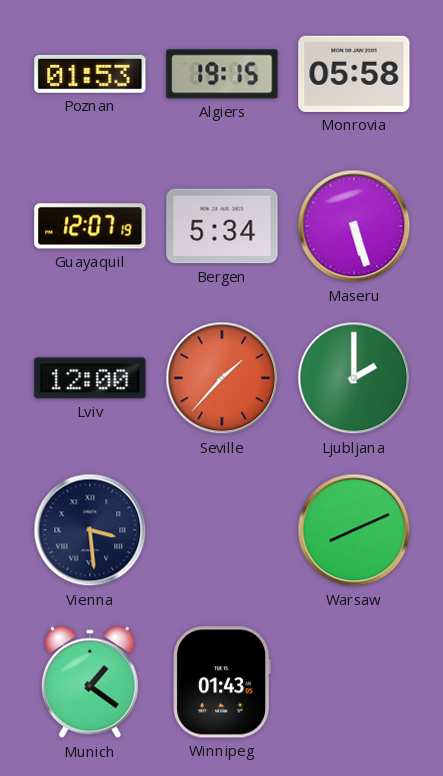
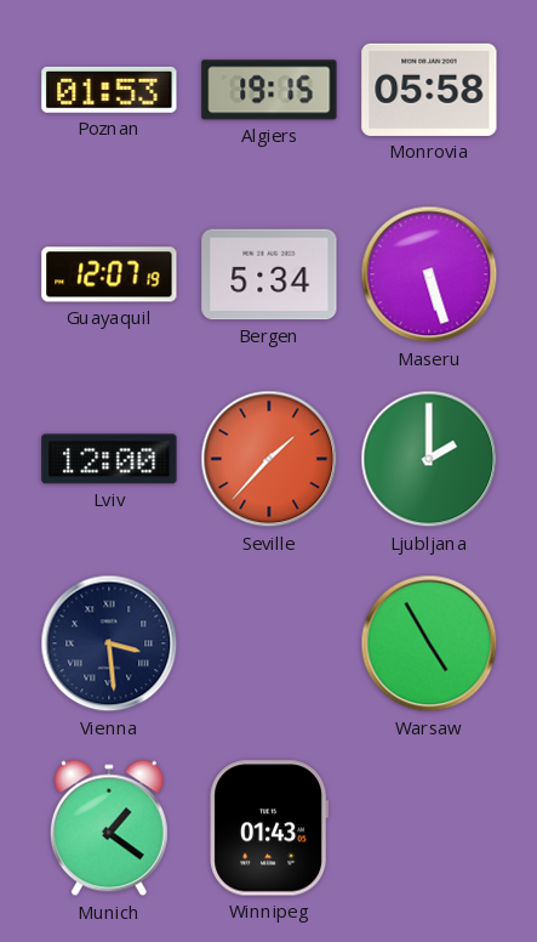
Warsaw: 8:11 -> 4:55
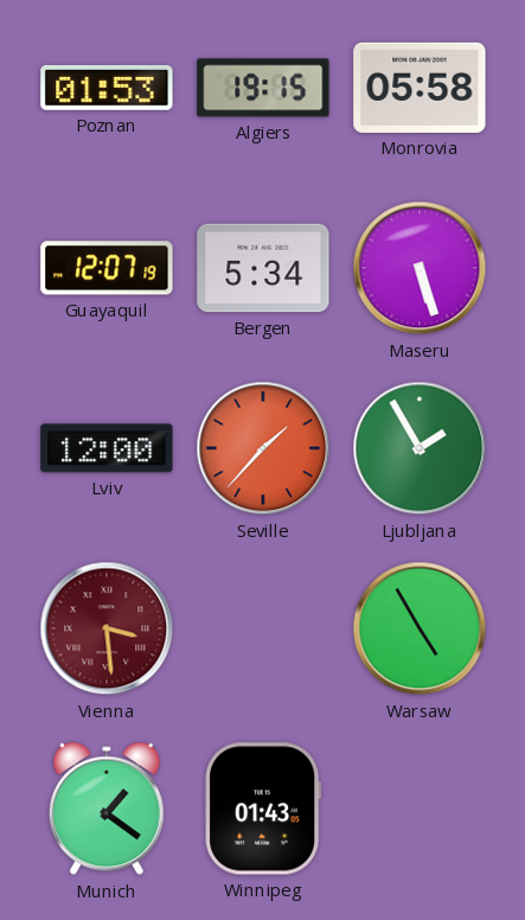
Ljubljana: 2:00 -> 1:55
Vienna dial: navy -> burgundy
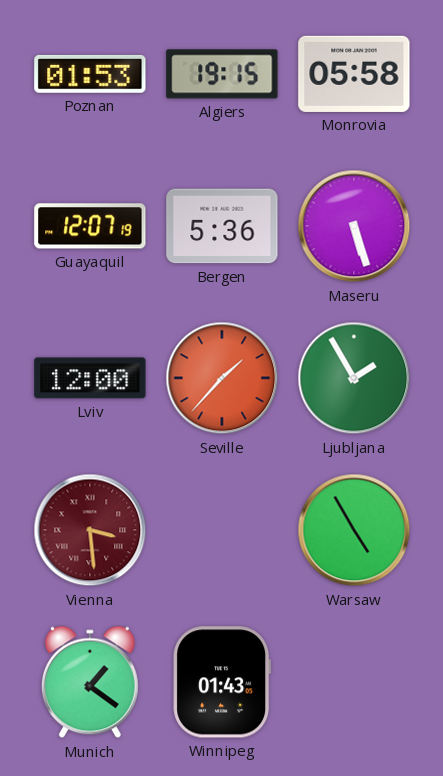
Bergen: 5:34 -> 5:36
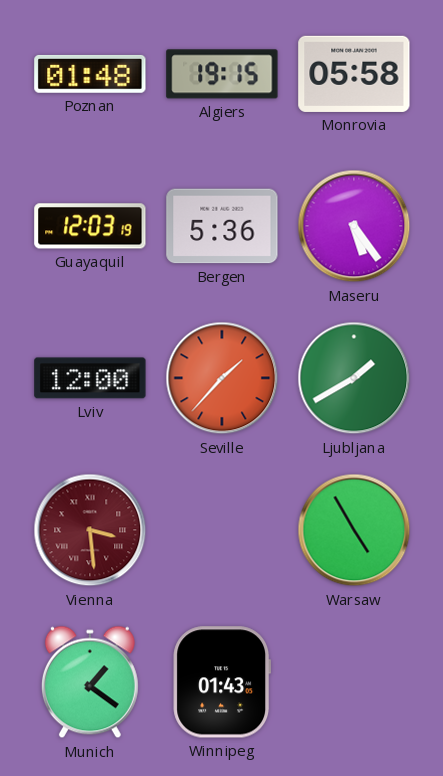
Poznan: 01:53 -> 01:48
Guayaquil: 12:07 -> 12:03
Maseru: 5:27 -> 5:24
Ljubljana: 1:55 -> 1:40
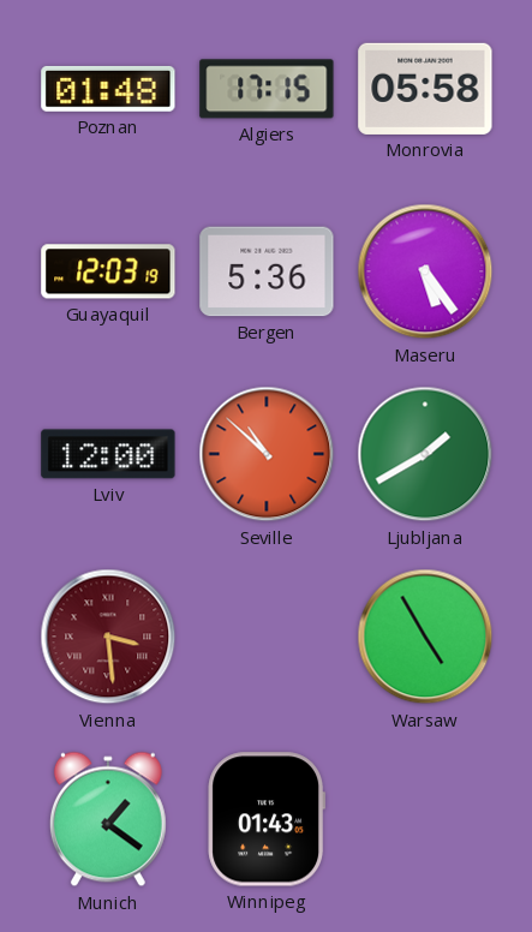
Algiers: 19:15 -> 17:15
Seville: 1:37 -> 10:52
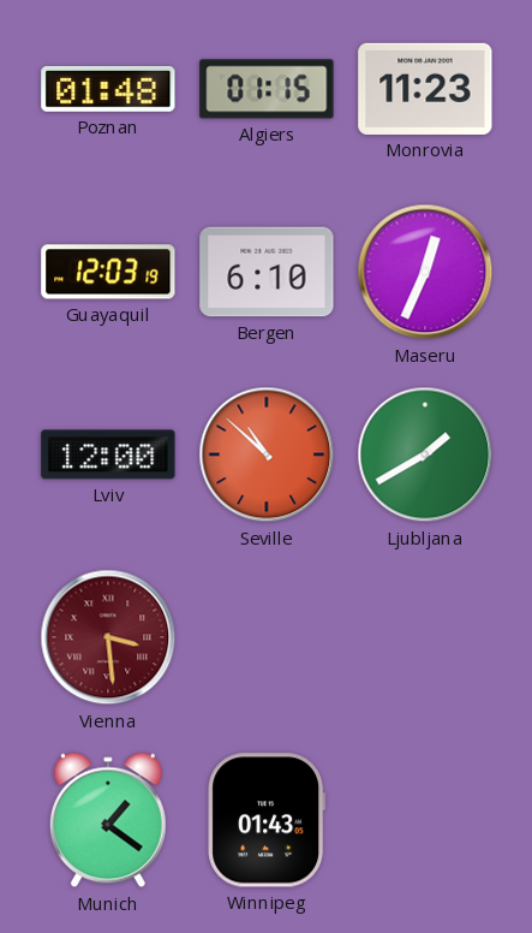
Algiers: 17:15 -> 01:15
Monrovia: 05:58 -> 11:23
Bergen: 5:36 -> 6:10
Maseru: 5:24 -> 12:34
Warsaw: 4:55 -> none
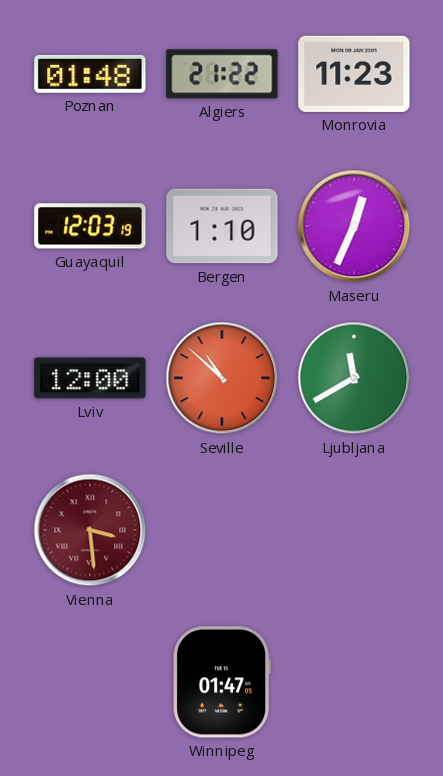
Algiers: 01:15 -> 21:22
Bergen: 6:10 -> 1:10
Ljubljana: 1:40 -> 11:40
Munich: 1:21 -> none
Winnipeg: 01:43 -> 01:47
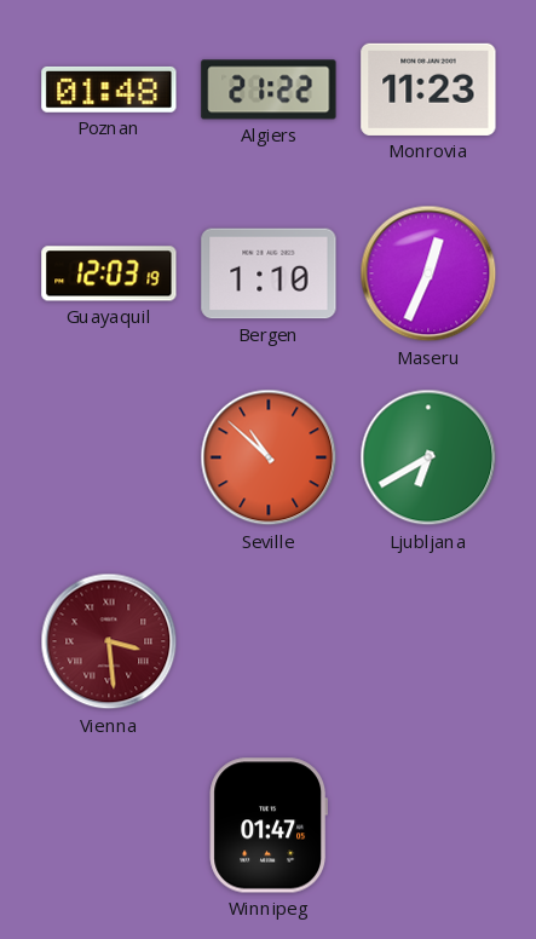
Lviv: 12:00 -> none
Ljubljana: 11:40 -> 6:40
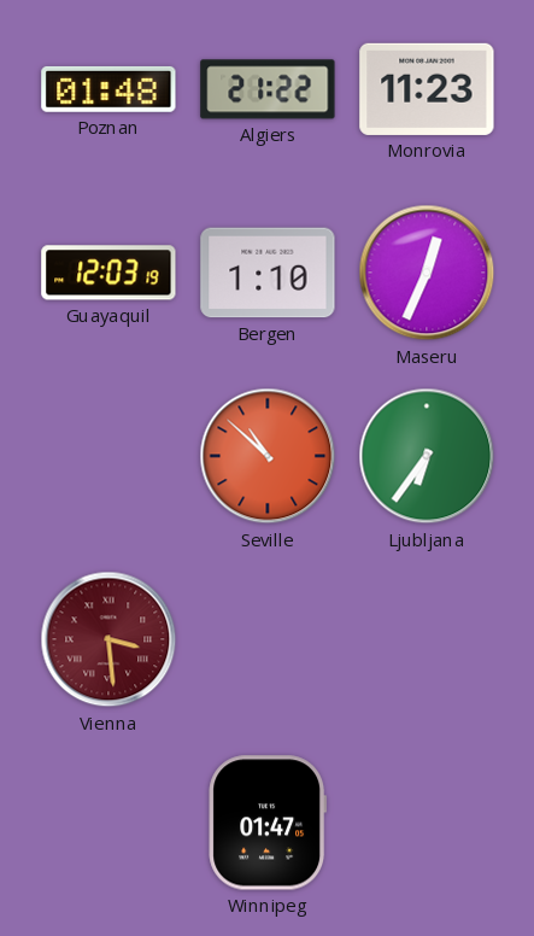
Ljubljana: 6:40 -> 6:36
